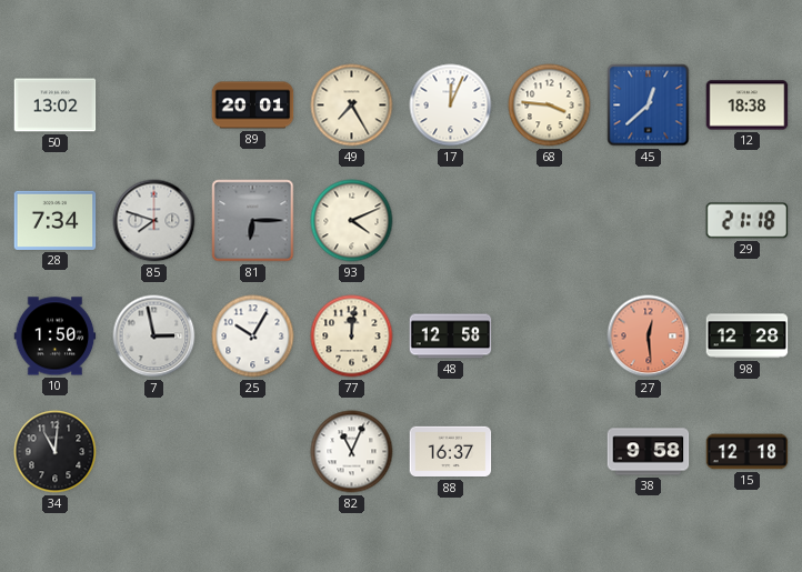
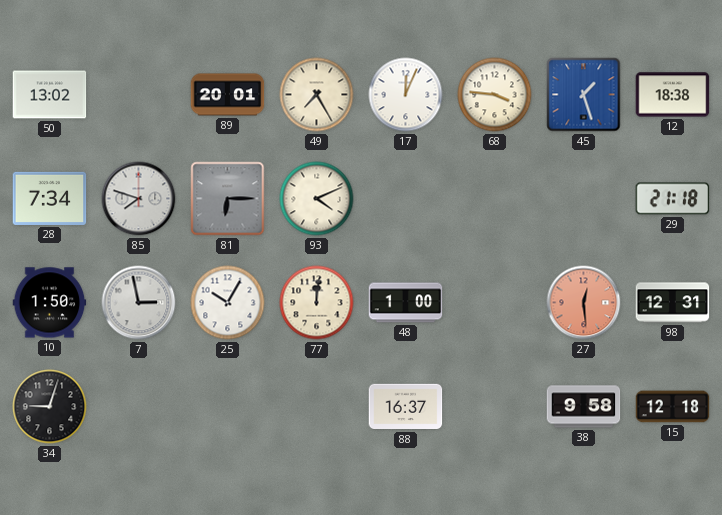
45: 12:38 -> 1:27
48: 12:58 -> 1:00
98: 12:28 -> 12:31
34: 11:01 -> 9:03
82: 11:04 -> none
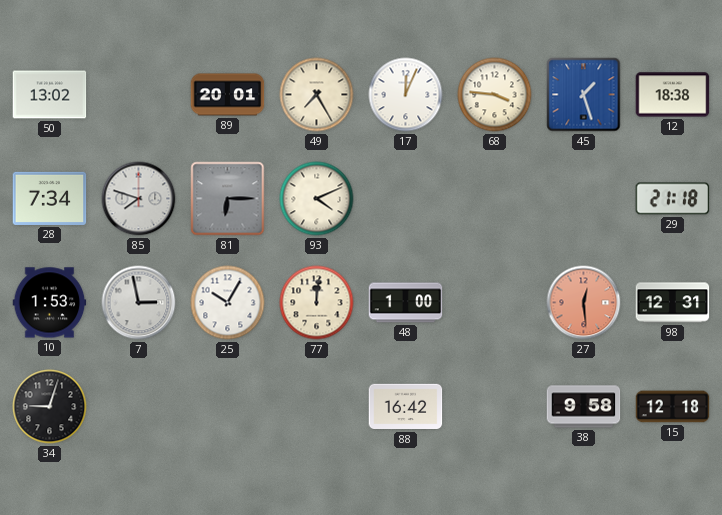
10: 1:50 -> 1:53
88: 16:37 -> 16:42
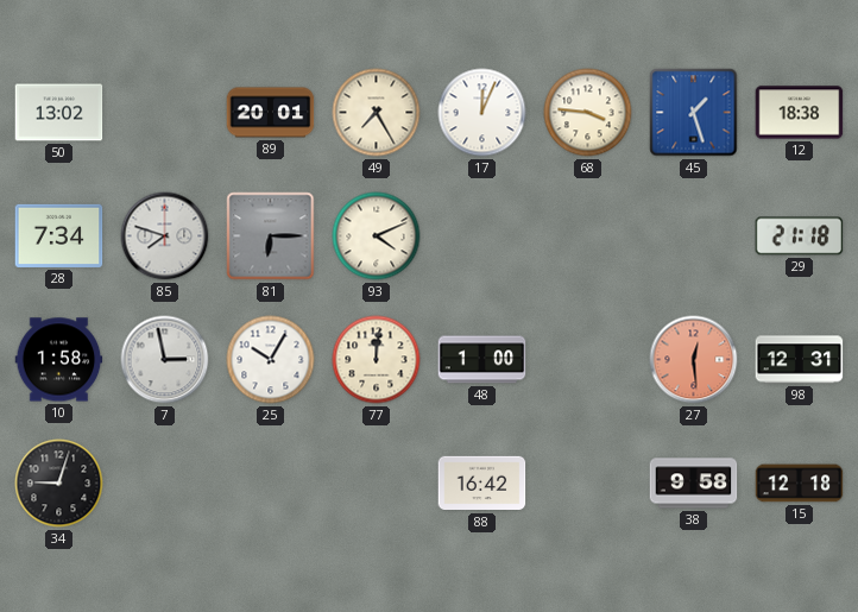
10: 1:53 -> 1:58
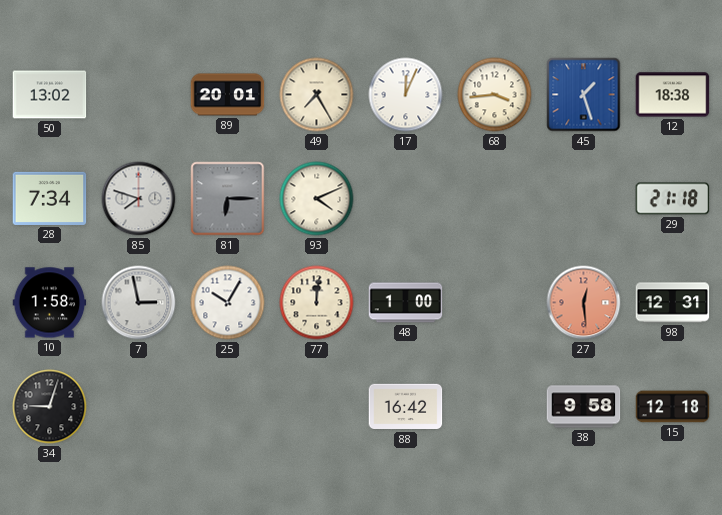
68: 3:46 -> 3:44
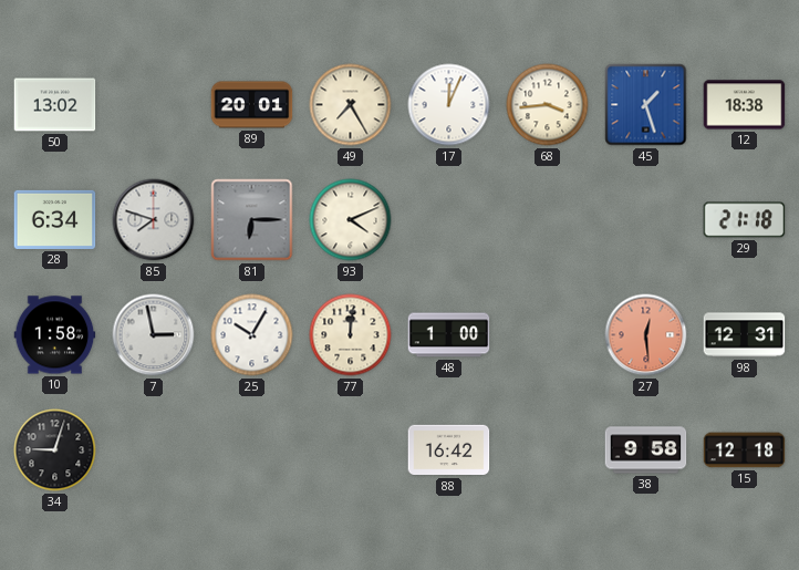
28: 7:34 -> 6:34
